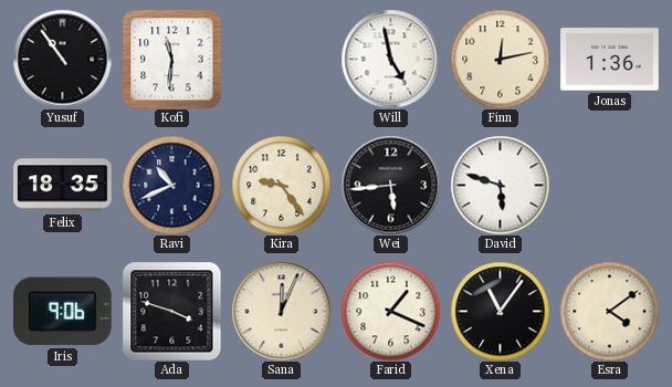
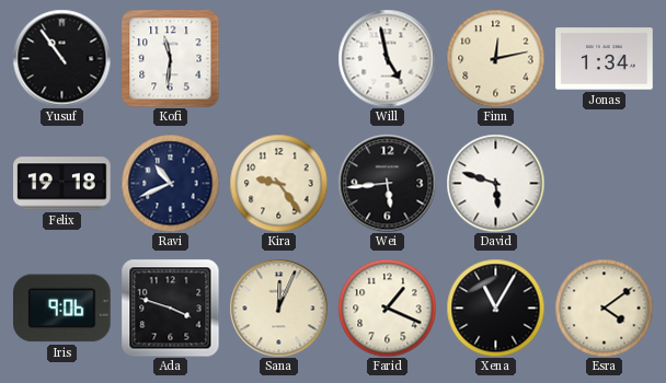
Jonas: 1:36 -> 1:34
Felix: 18:35 -> 19:18
Xena: 11:06 -> 11:05
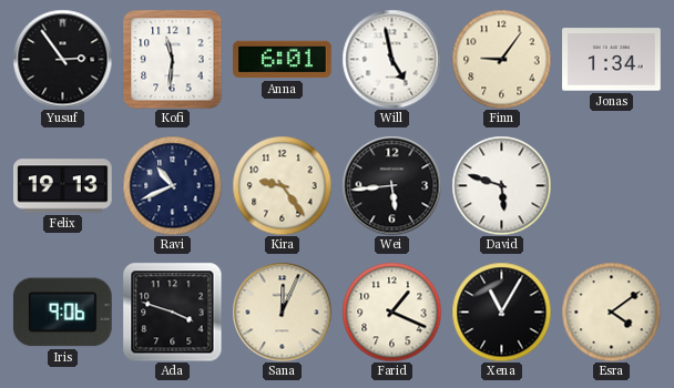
Yusuf: 10:54 -> 2:54
Anna: none -> 6:01
Finn: 12:13 -> 9:06
Felix: 19:18 -> 19:13
